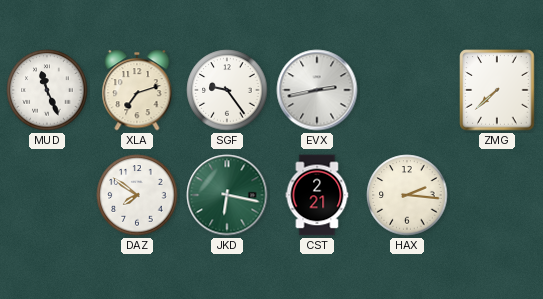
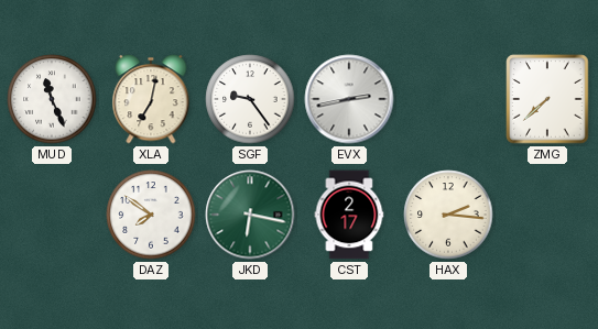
XLA: 7:12 -> 7:02
CST: 2:21 -> 2:17
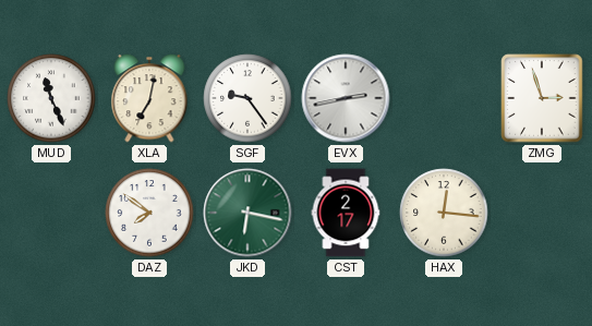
ZMG: 7:38 -> 2:57
HAX: 2:16 -> 12:16
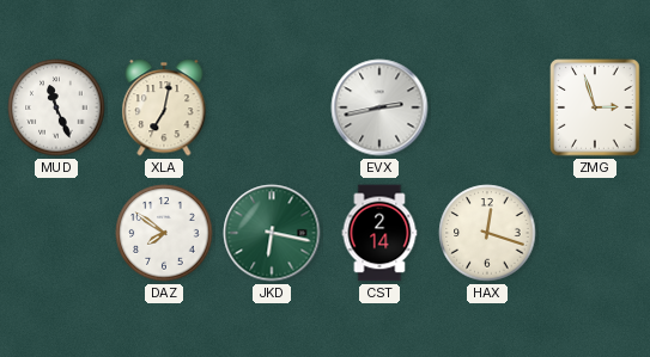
SGF: 9:24 -> none
CST: 2:17 -> 2:14
HAX: 12:16 -> 12:18
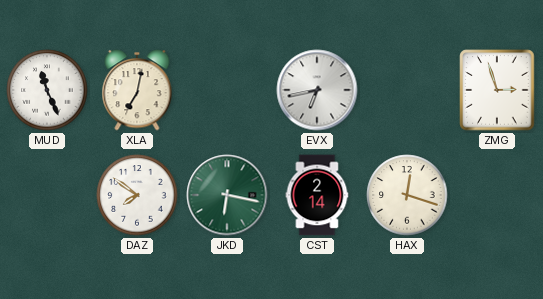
EVX: 2:43 -> 6:43
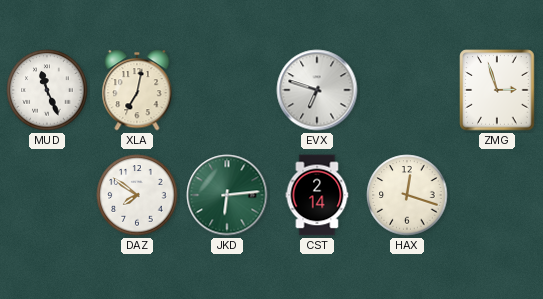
EVX: 6:43 -> 6:48
JKD: 6:17 -> 6:14
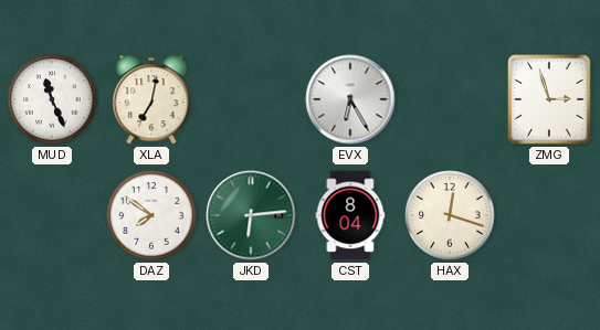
EVX: 6:48 -> 6:25
CST: 2:14 -> 8:04
